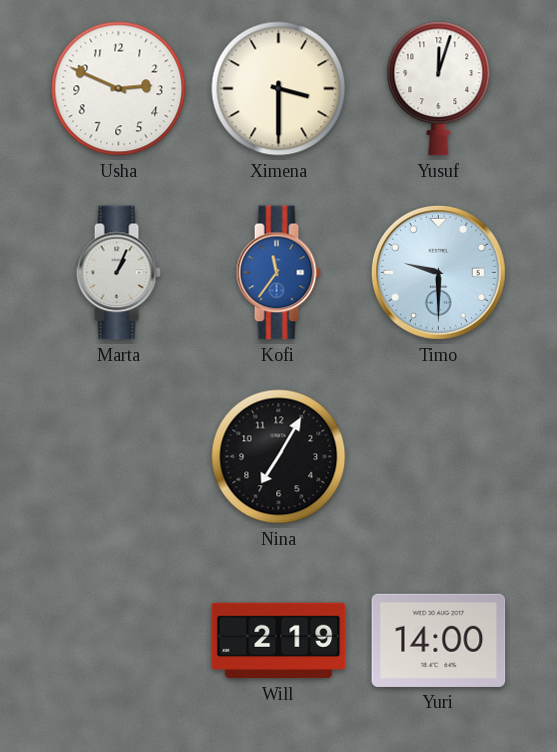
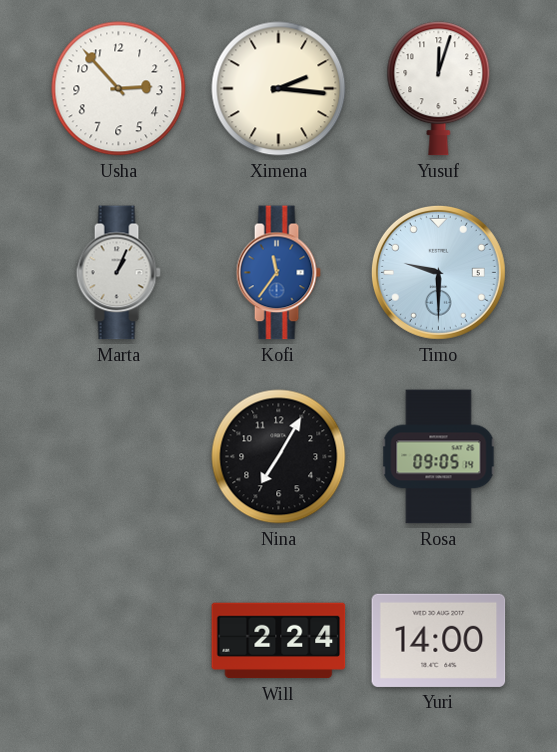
Usha: 2:49 -> 2:53
Ximena: 3:30 -> 2:16
Rosa: none -> 09:05
Will: 2:19 -> 2:24
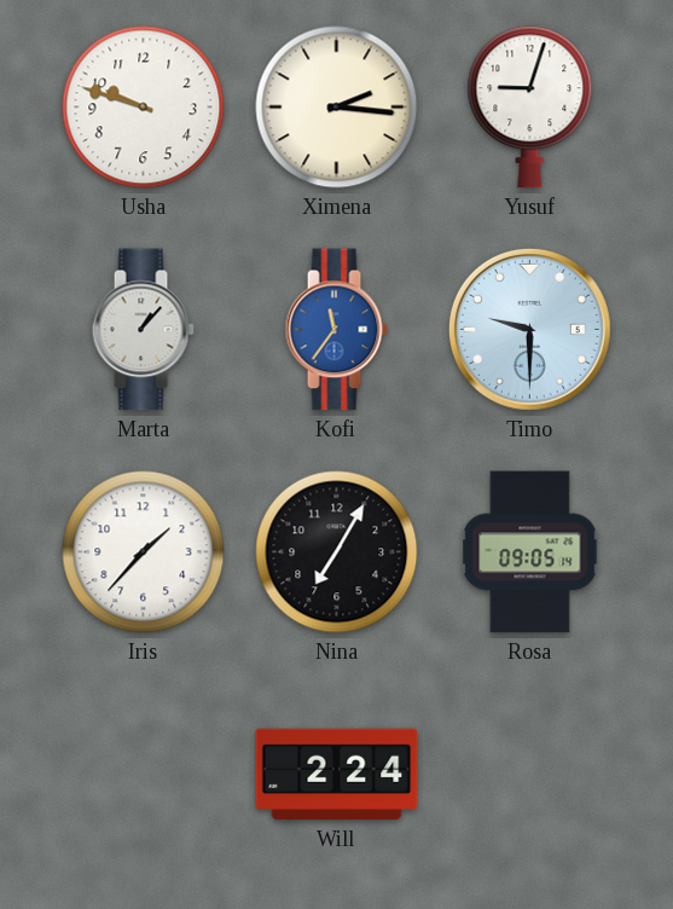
Usha: 2:53 -> 9:48
Yusuf: 12:03 -> 9:03
Marta: 1:04 -> 1:07
Iris: none -> 1:37
Yuri: 14:00 -> none
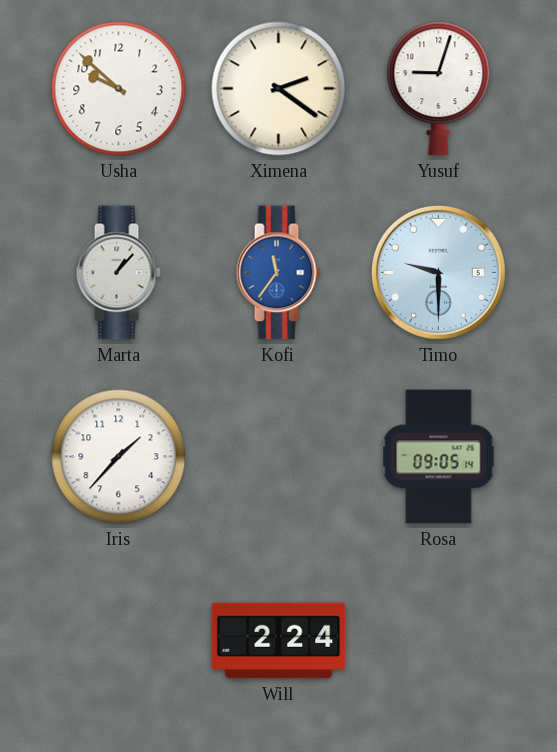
Usha: 9:48 -> 9:52
Ximena: 2:16 -> 2:21
Nina: 7:05 -> none
